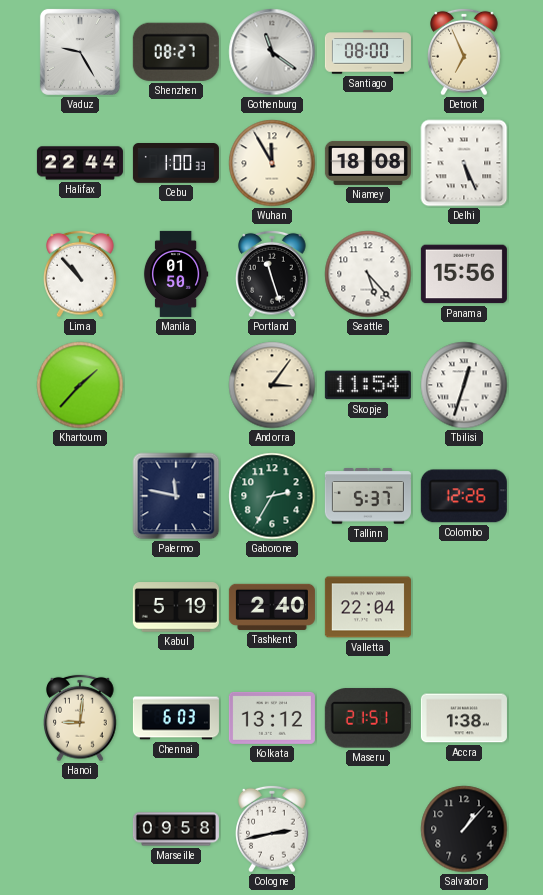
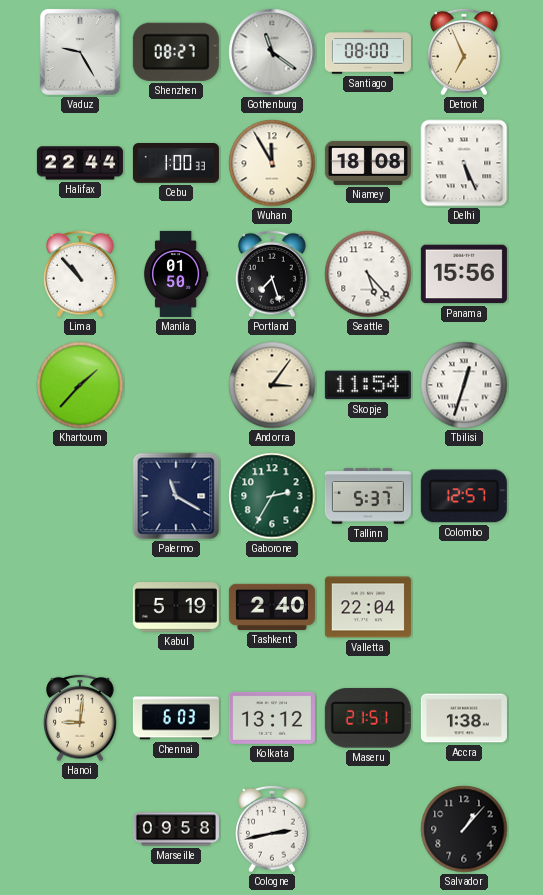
Portland: 11:27 -> 7:27
Palermo: 11:47 -> 11:20
Colombo: 12:26 -> 12:57
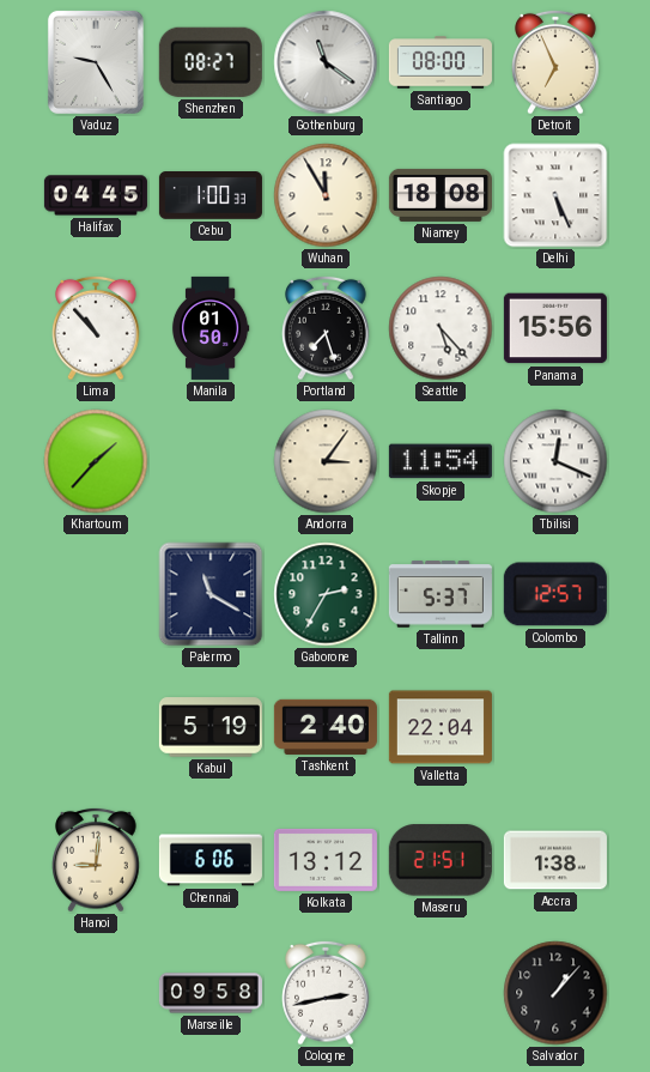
Halifax: 22:44 -> 04:45
Tbilisi: 12:33 -> 12:19
Chennai: 6:03 -> 6:06
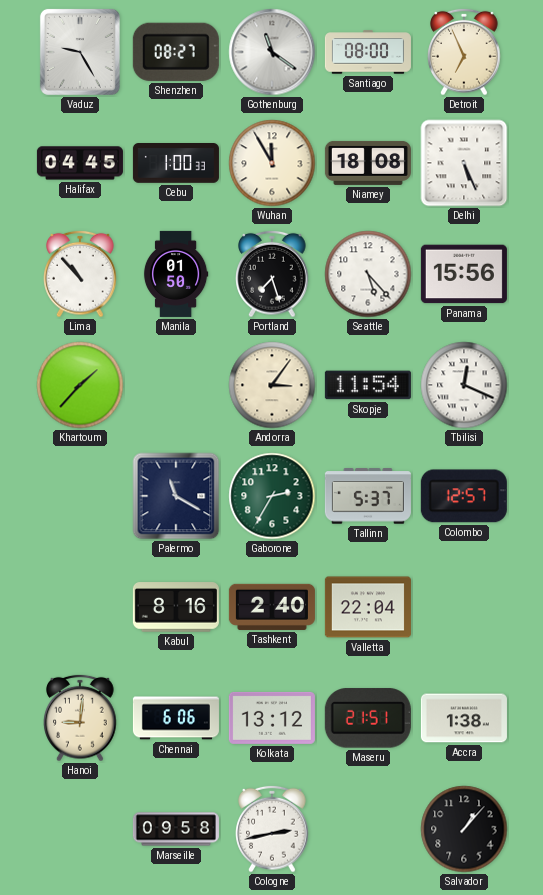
Kabul: 5:19 -> 8:16
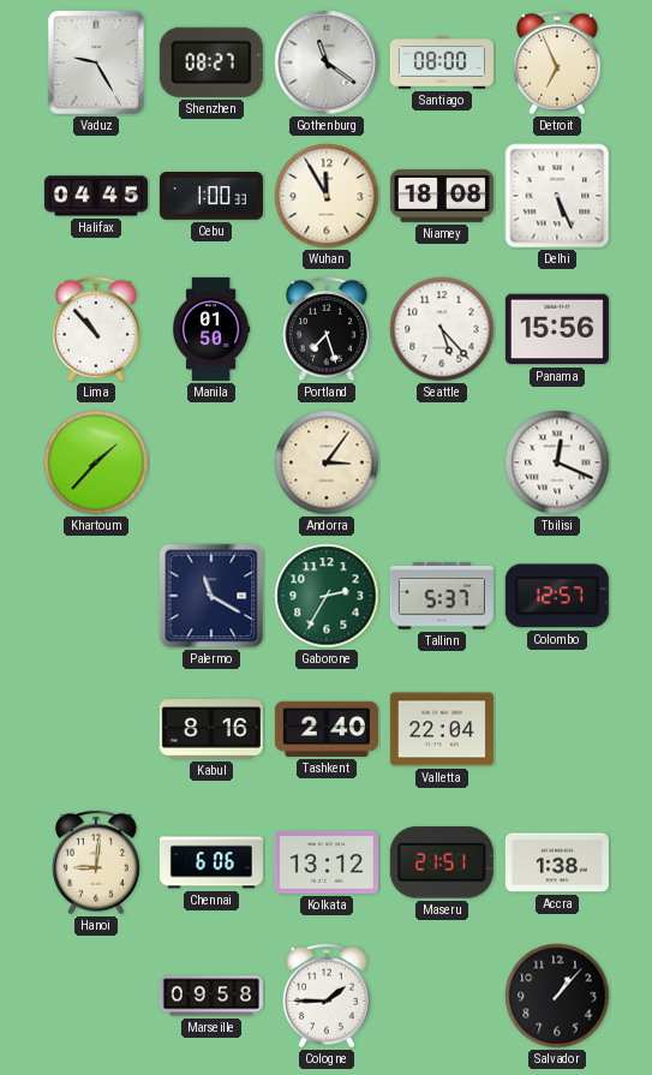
Skopje: 11:54 -> none
Cologne: 2:43 -> 1:45
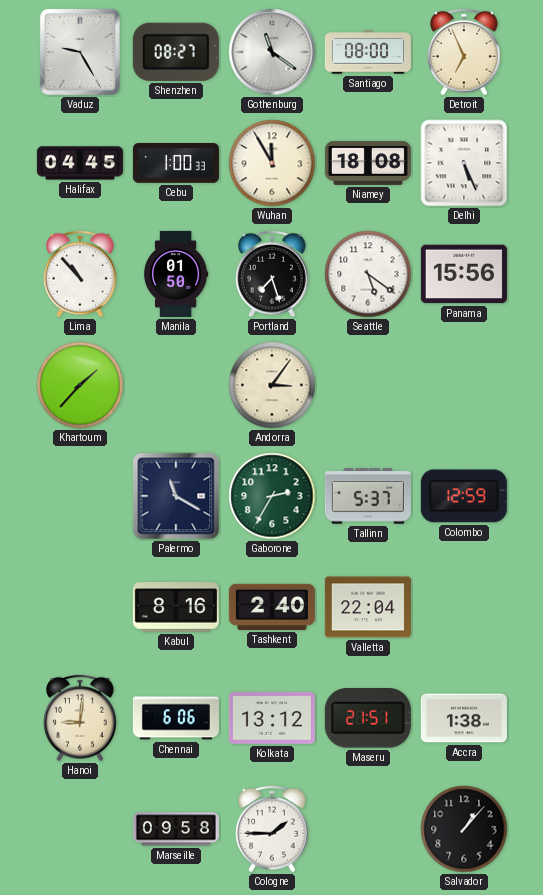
Seattle: 5:23 -> 5:21
Tbilisi: 12:19 -> none
Colombo: 12:57 -> 12:59
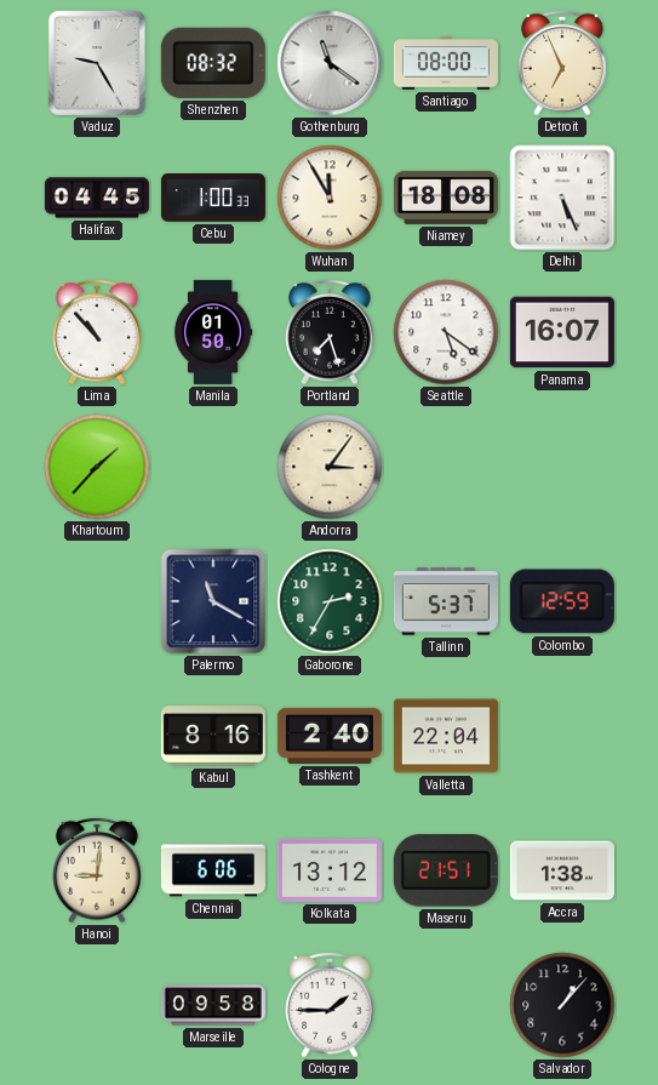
Shenzhen: 08:27 -> 08:32
Panama: 15:56 -> 16:07
